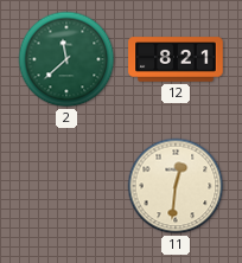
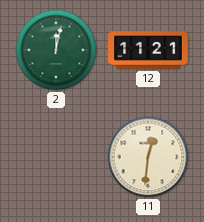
2: 11:38 -> 12:02
12: 8:21 -> 11:21
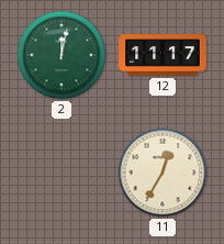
12: 11:21 -> 11:17
11: 12:31 -> 12:35
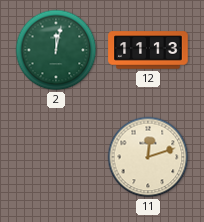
12: 11:17 -> 11:13
11: 12:35 -> 12:12
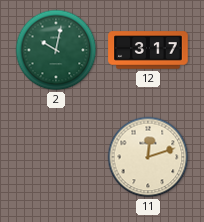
2: 12:02 -> 10:02
12: 11:13 -> 3:17
